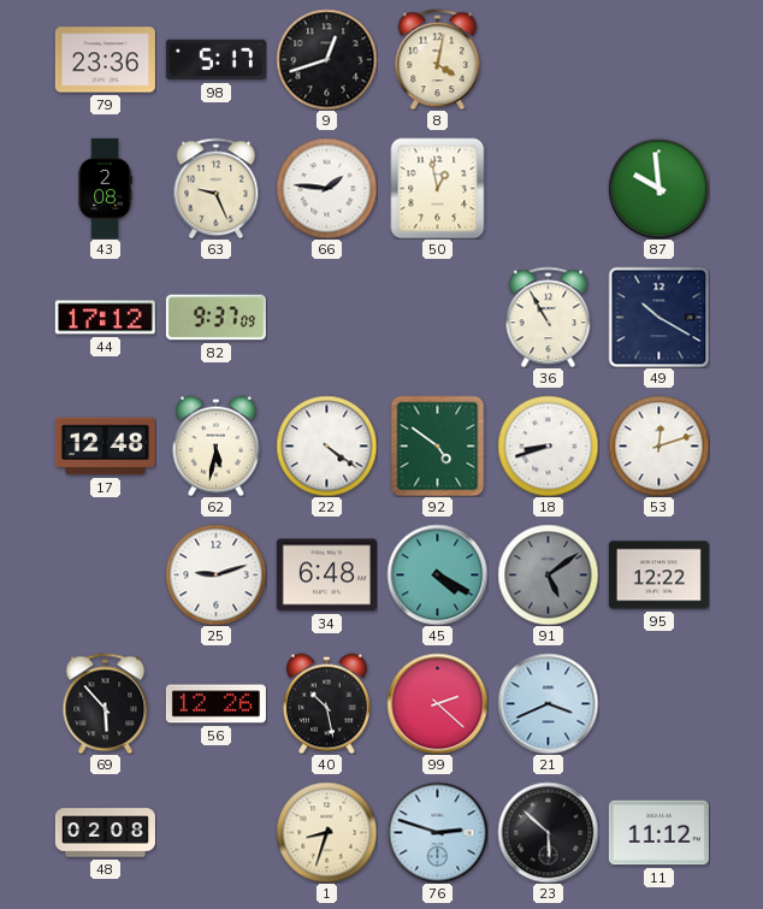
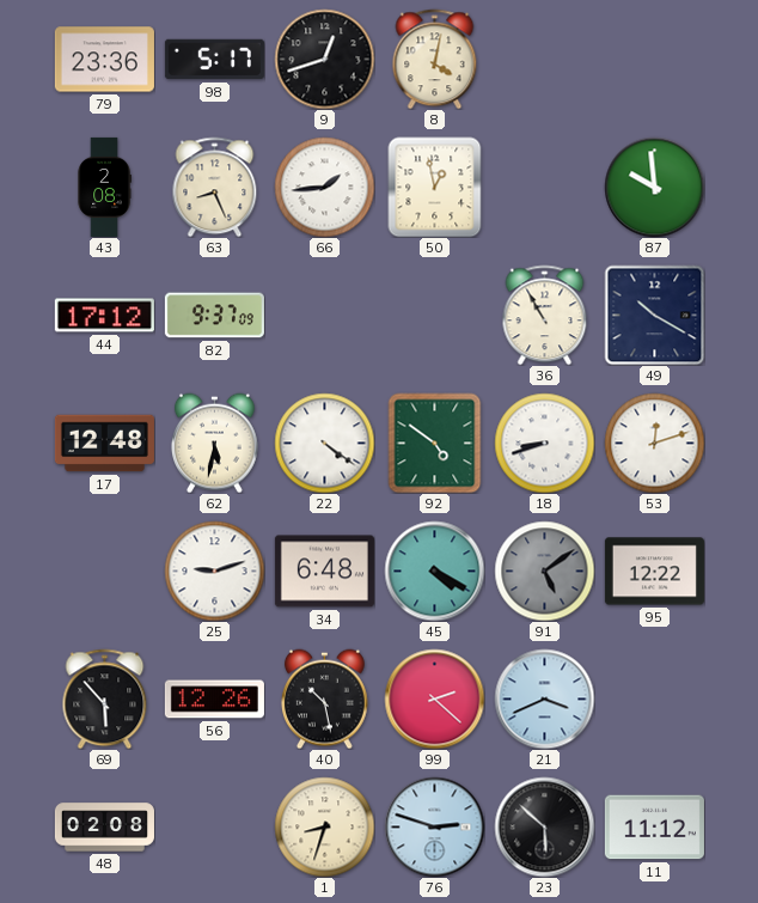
63: 9:26 -> 8:26
66: 1:46 -> 1:44
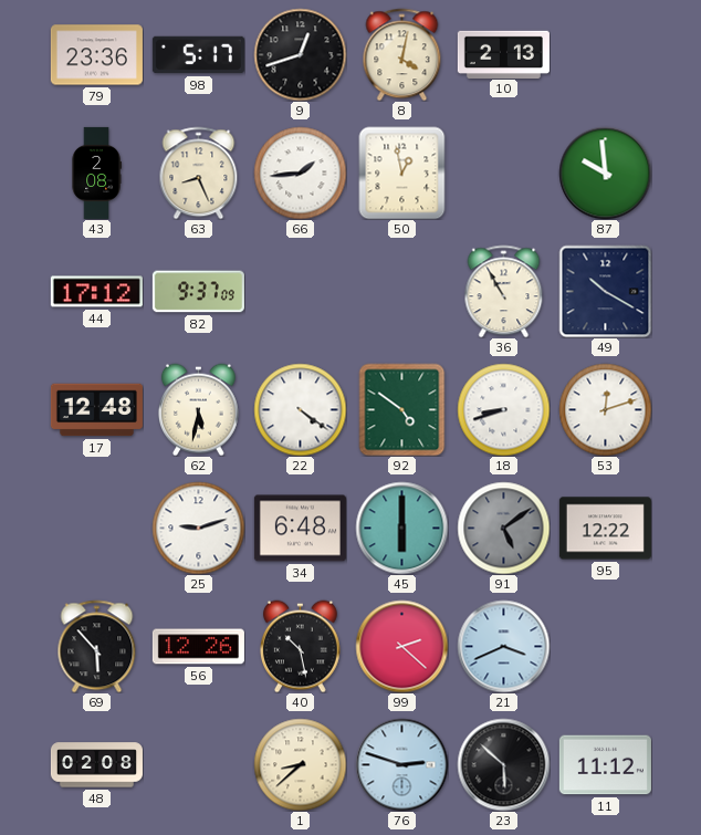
10: none -> 2:13
45: 4:20 -> 6:00
1: 8:33 -> 8:38
